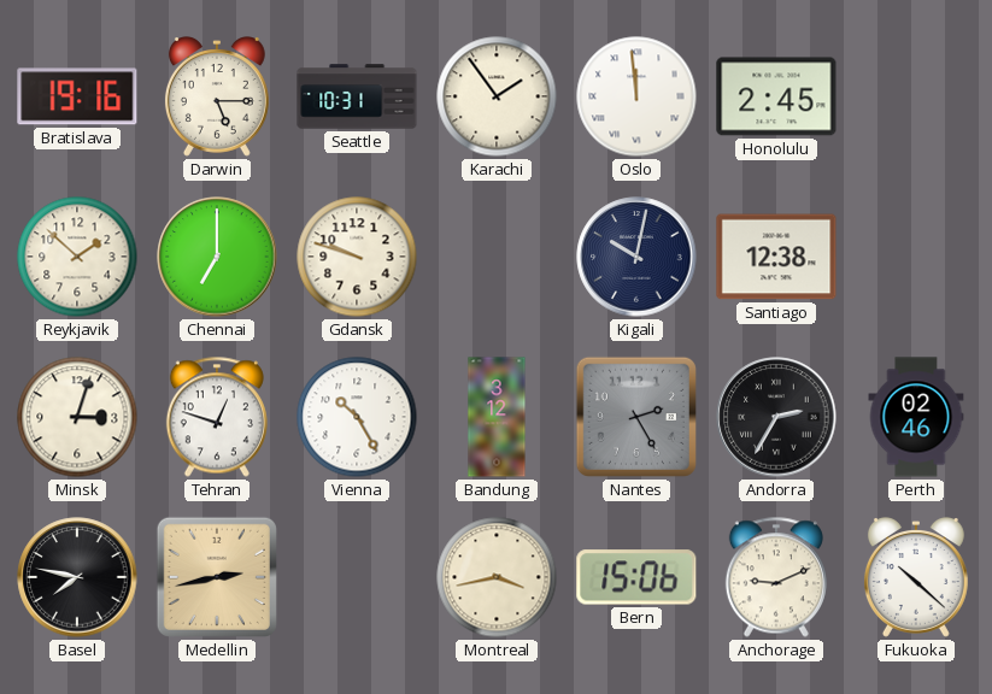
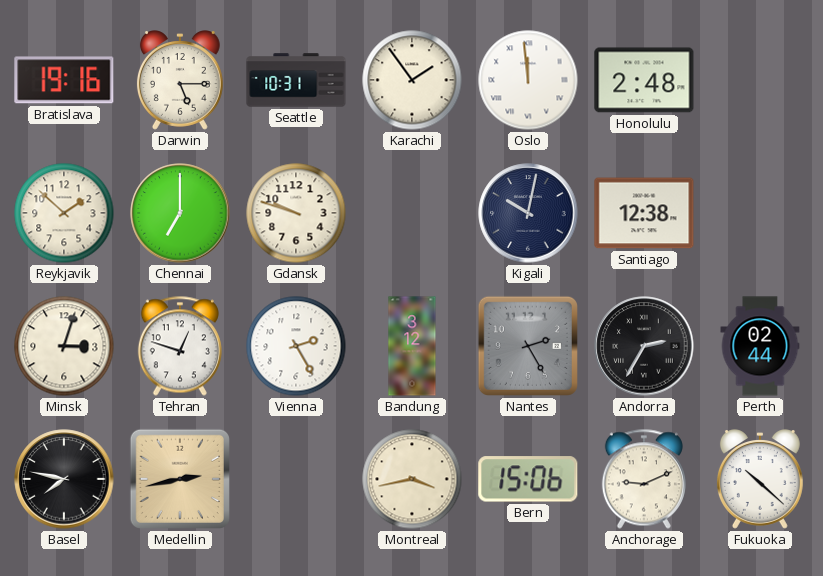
Honolulu: 2:45 -> 2:48
Vienna: 10:25 -> 2:25
Perth: 02:46 -> 02:44
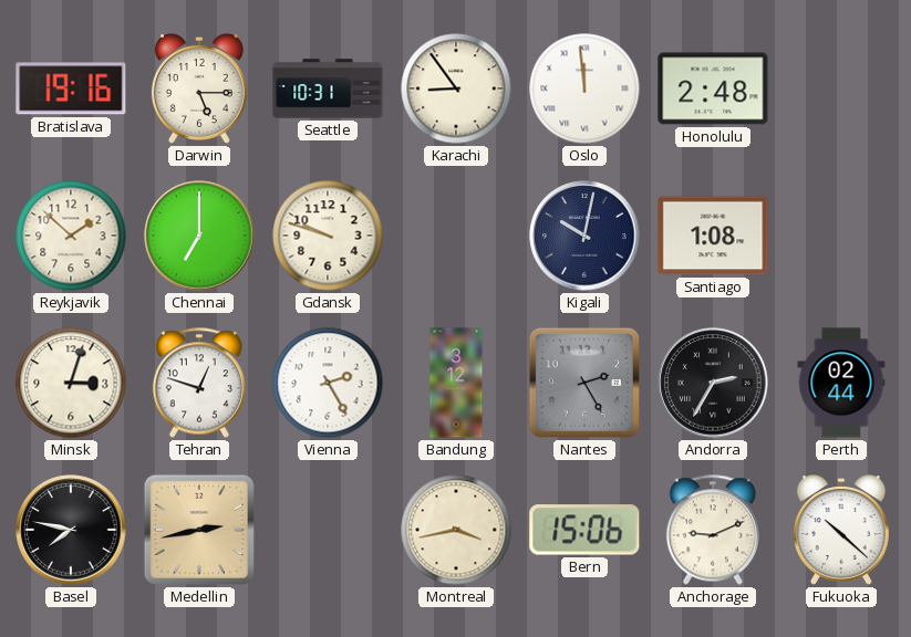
Karachi: 1:54 -> 8:54
Santiago: 12:38 -> 1:08
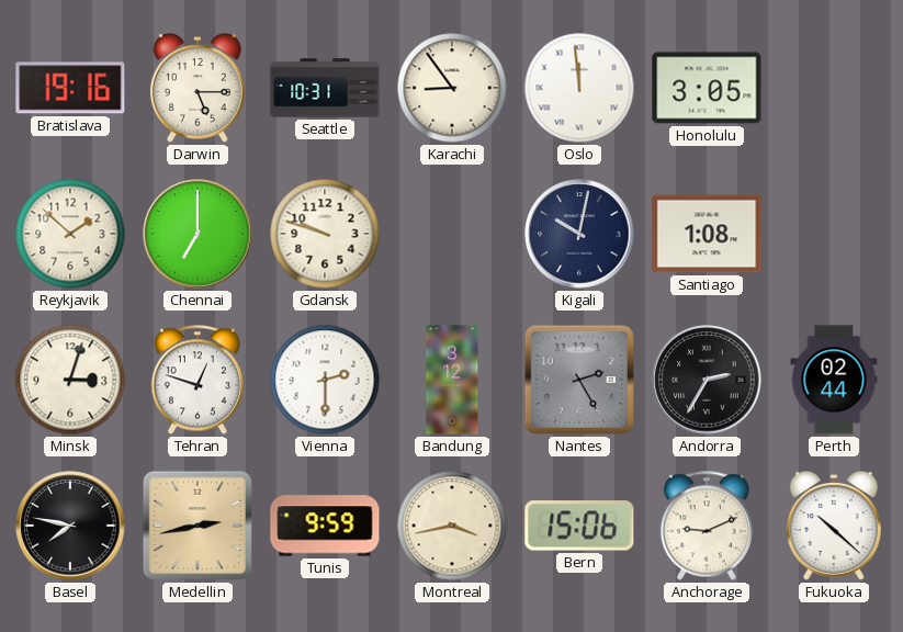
Honolulu: 2:48 -> 3:05
Vienna: 2:25 -> 2:30
Tunis: none -> 9:59
